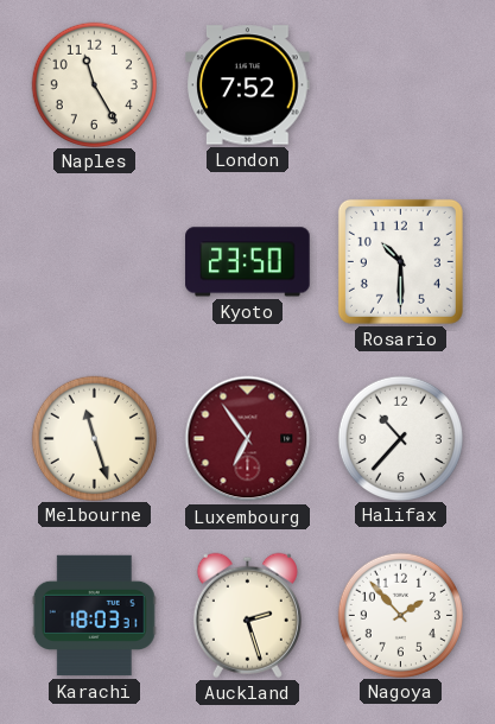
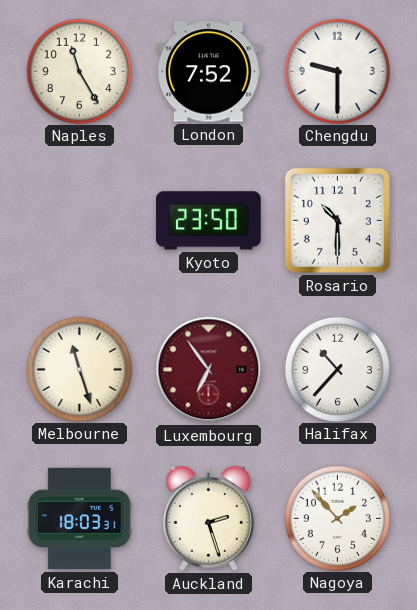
Chengdu: none -> 9:30
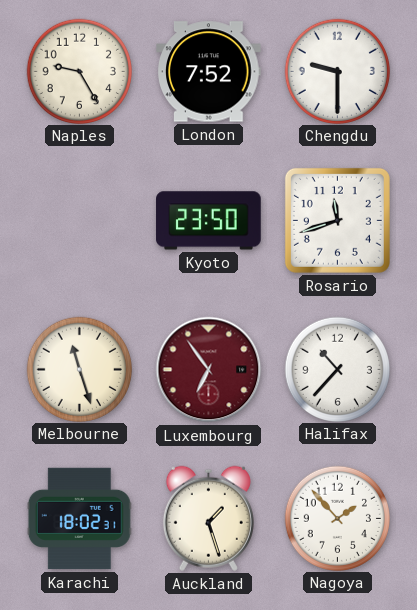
Naples: 11:25 -> 9:25
Rosario: 10:30 -> 11:42
Karachi: 18:03 -> 18:02
Auckland: 2:27 -> 1:27
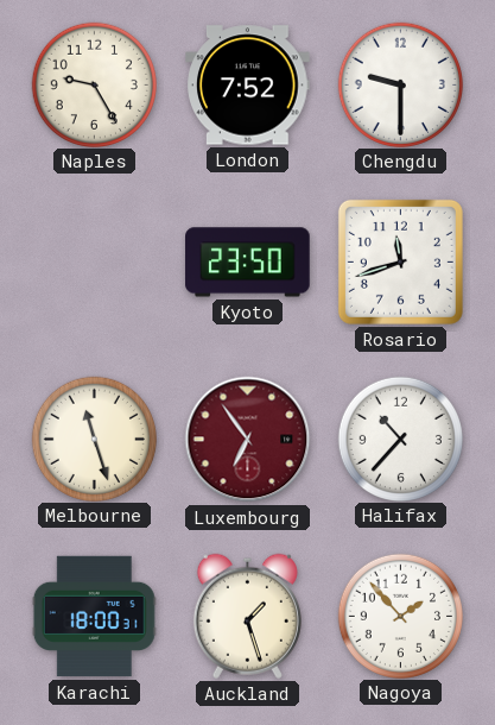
Karachi: 18:02 -> 18:00
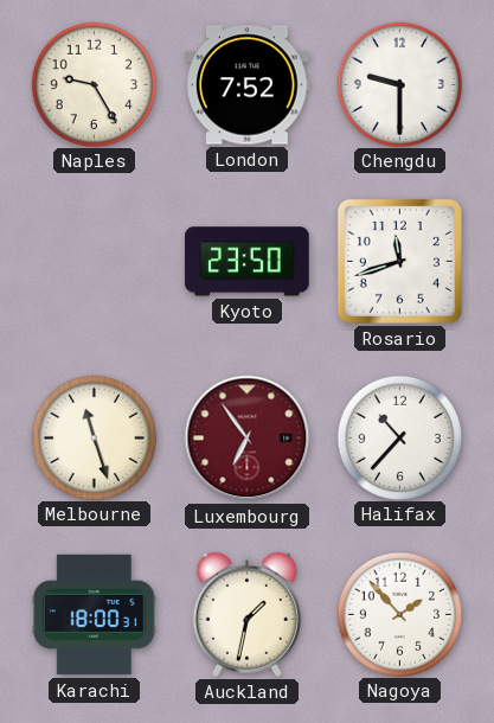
Auckland: 1:27 -> 1:32
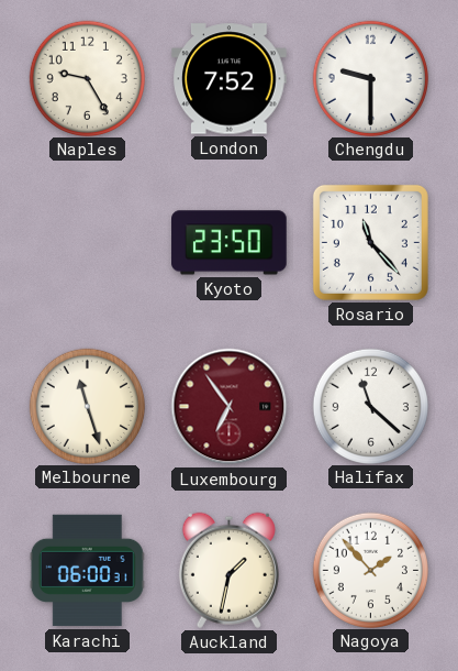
Rosario: 11:42 -> 11:23
Halifax: 10:37 -> 11:22
Karachi: 18:00 -> 06:00
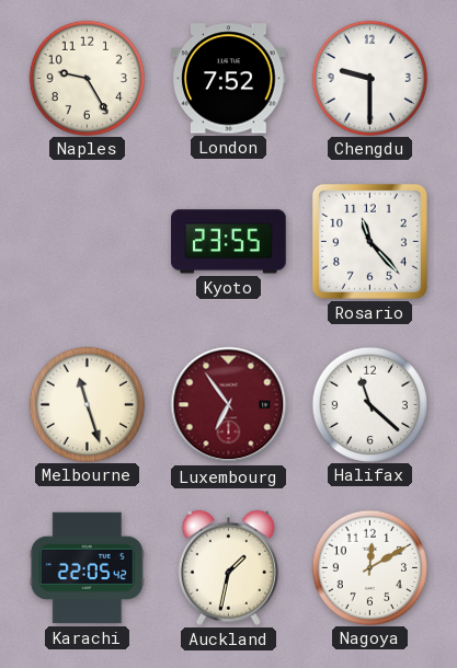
Kyoto: 23:50 -> 23:55
Karachi: 06:00 -> 22:05
Nagoya: 1:53 -> 12:10
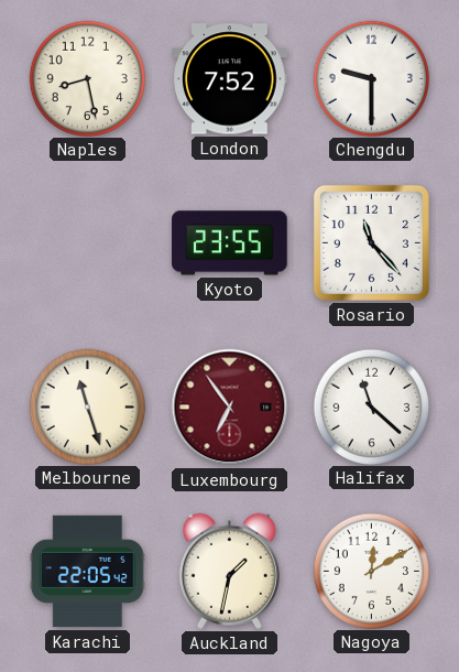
Naples: 9:25 -> 8:28
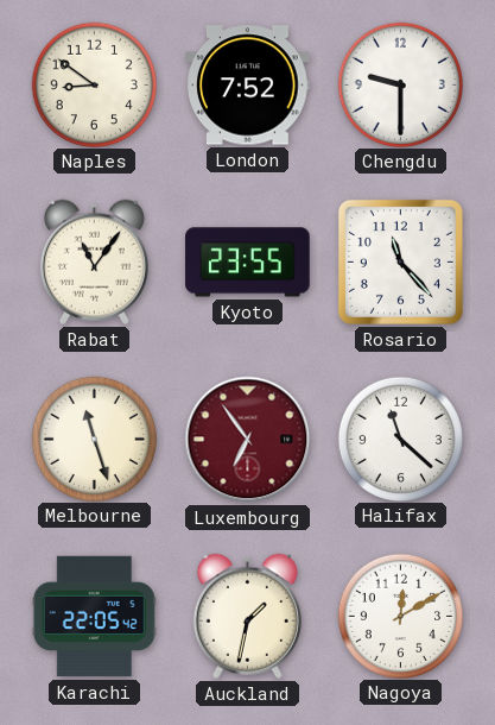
Naples: 8:28 -> 8:51
Rabat: none -> 11:06
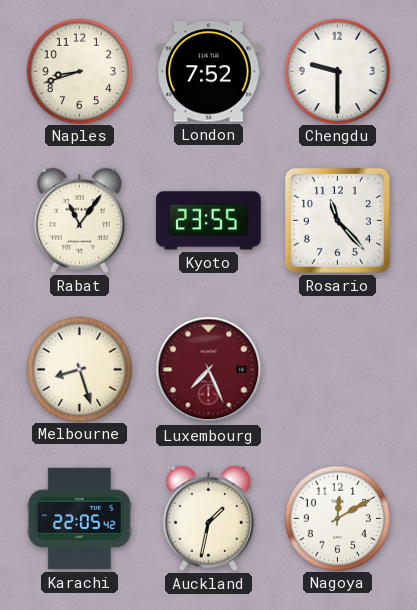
Naples: 8:51 -> 8:42
Melbourne: 11:27 -> 8:27
Luxembourg: 6:54 -> 7:26
Halifax: 11:22 -> none
